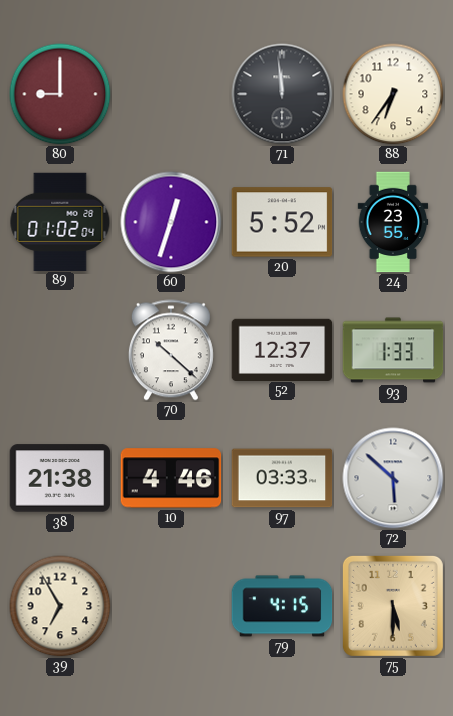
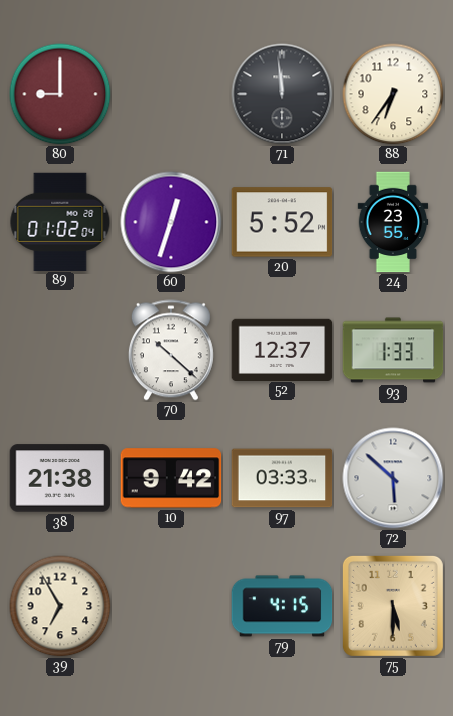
10: 4:46 -> 9:42
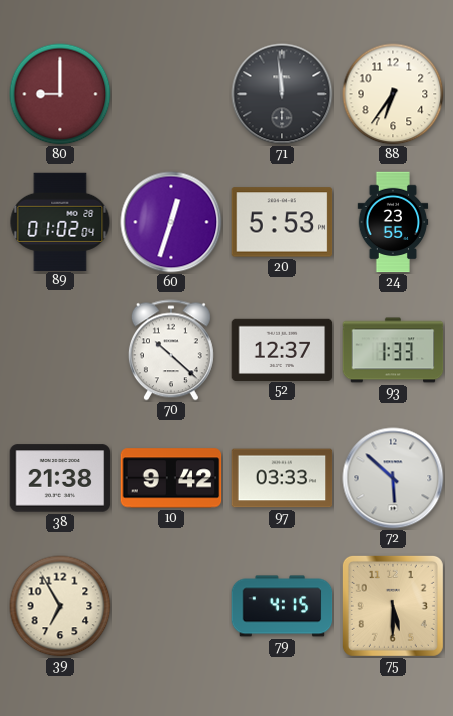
20: 5:52 -> 5:53
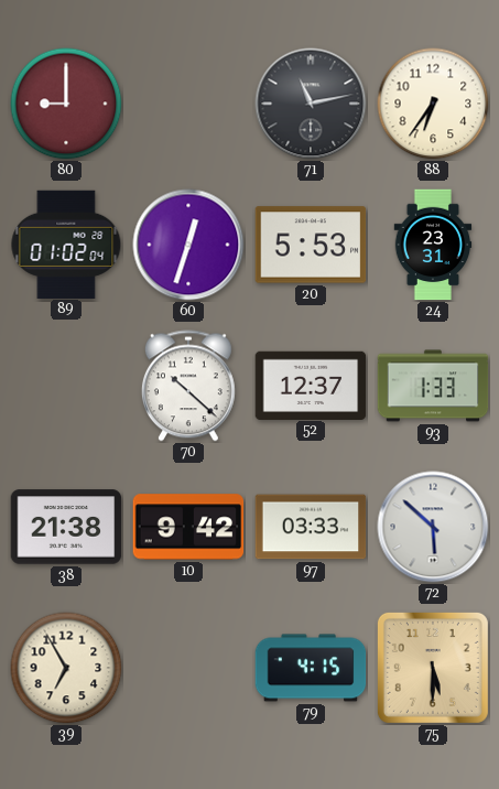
71: 11:59 -> 11:13
24: 23:55 -> 23:31
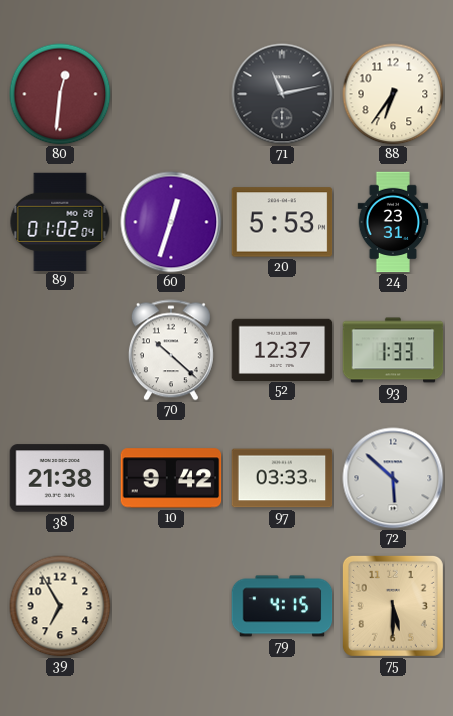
80: 9:00 -> 12:31
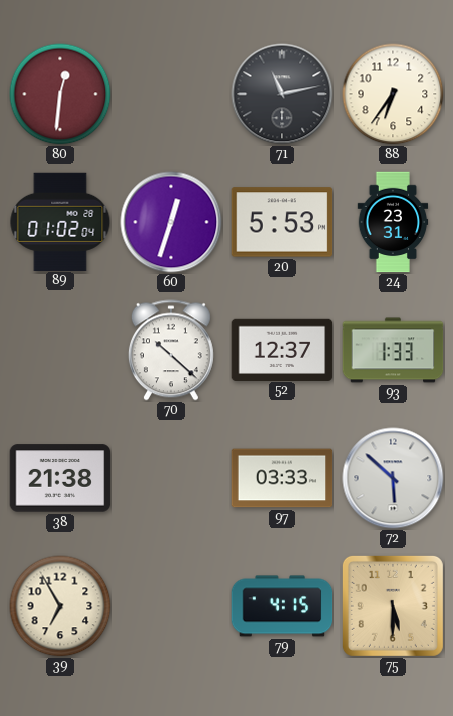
10: 9:42 -> none
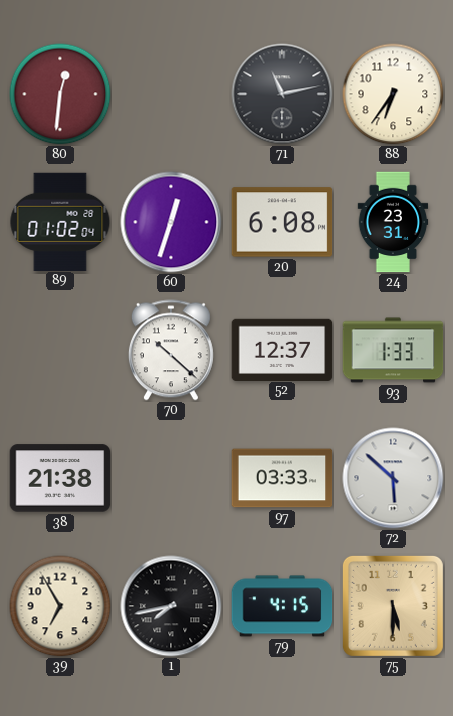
20: 5:53 -> 6:08
1: none -> 7:43
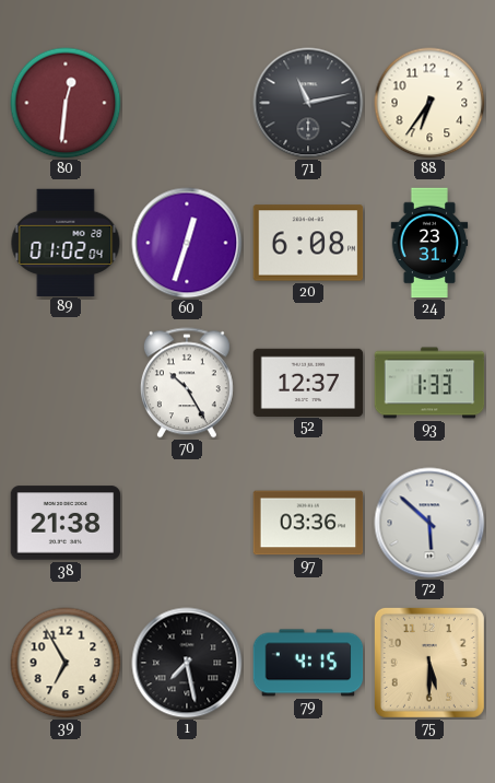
70: 10:22 -> 10:25
97: 03:33 -> 03:36
1: 7:43 -> 7:28
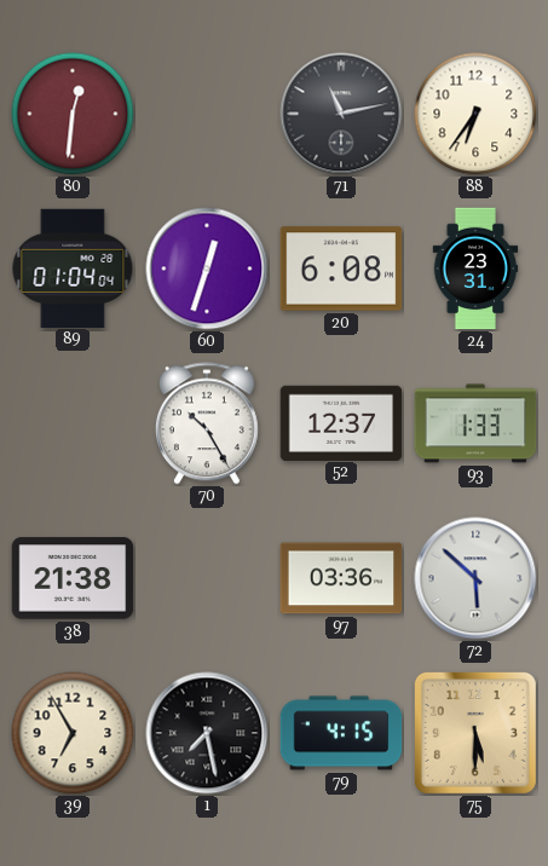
89: 01:02 -> 01:04
